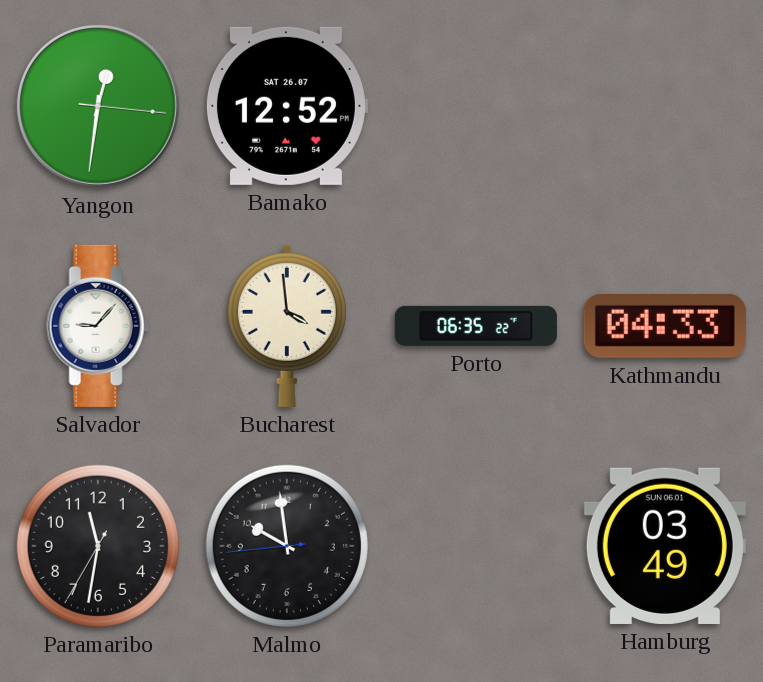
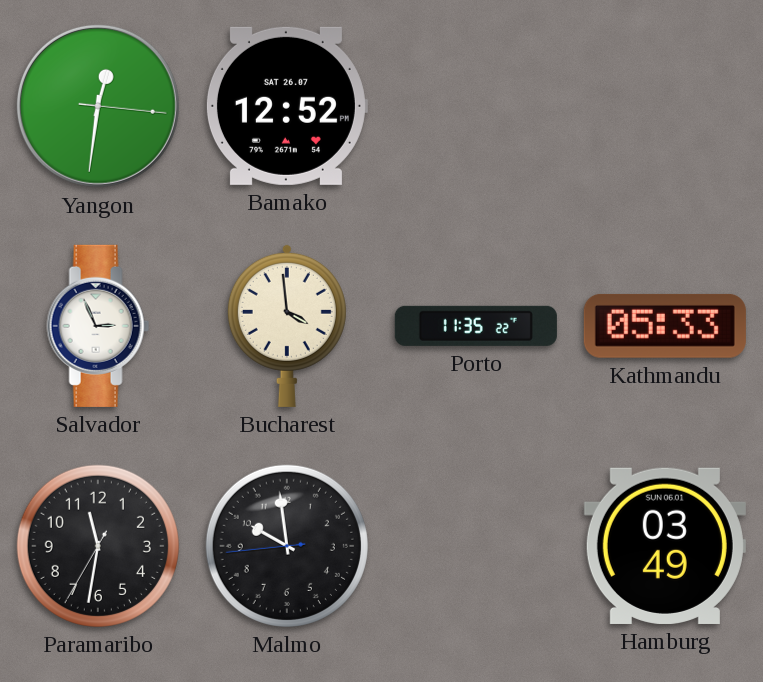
Salvador: 9:07 -> 2:56
Porto: 06:35 -> 11:35
Kathmandu: 04:33 -> 05:33
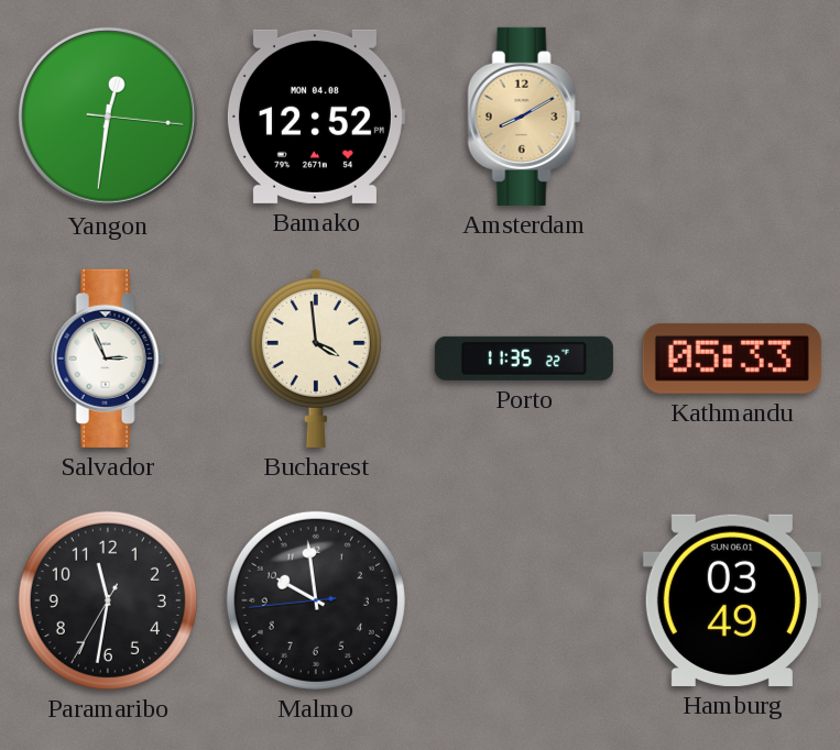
Bamako date: SAT 26.07 -> MON 04.08
Amsterdam: none -> 8:10
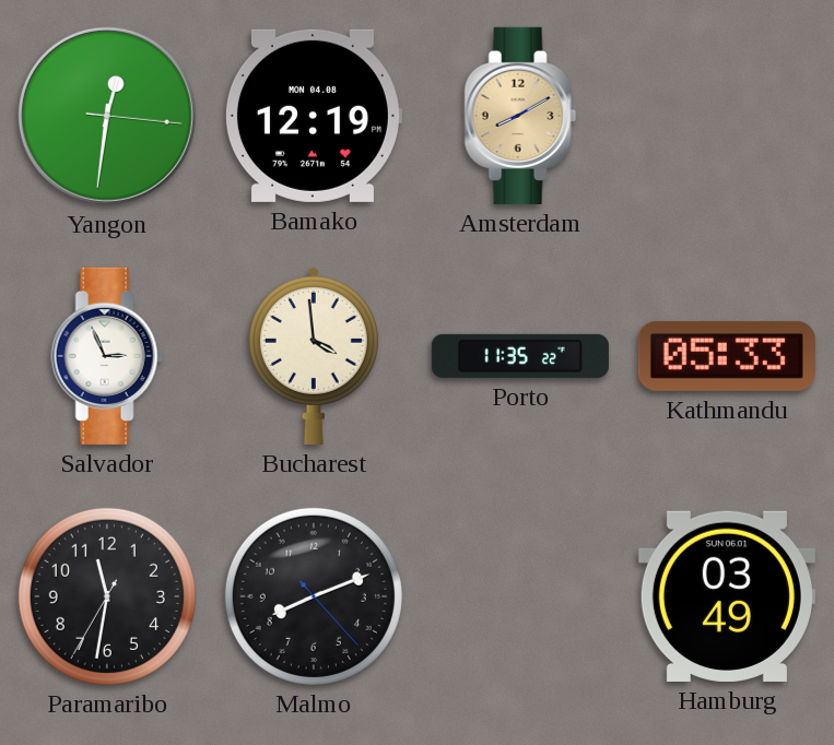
Bamako: 12:52 -> 12:19
Malmo: 9:58 -> 8:11
